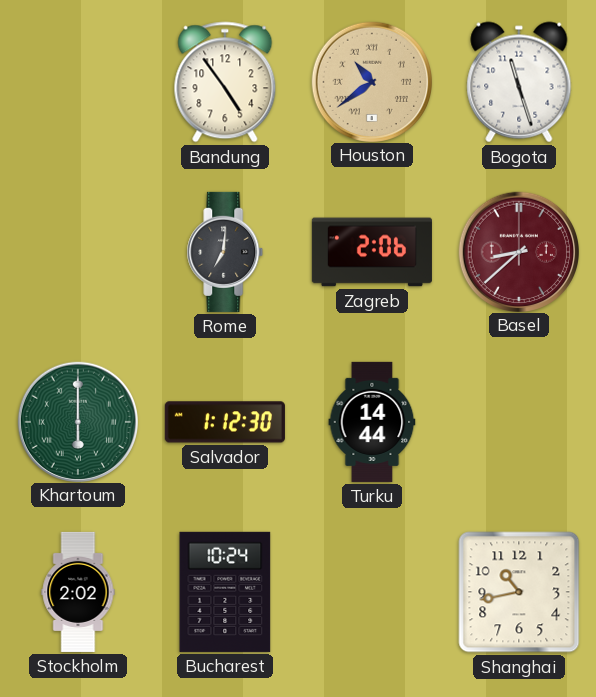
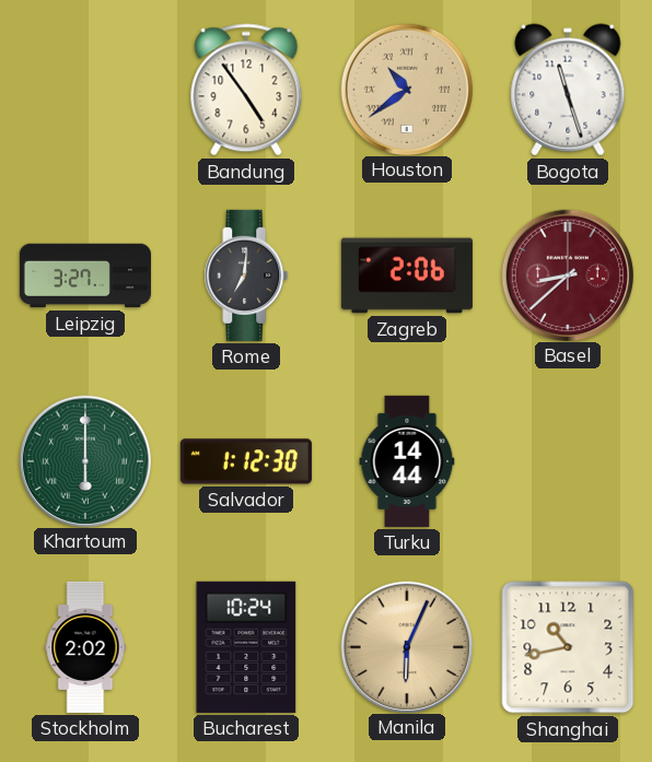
Leipzig: none -> 3:27
Manila: none -> 6:04
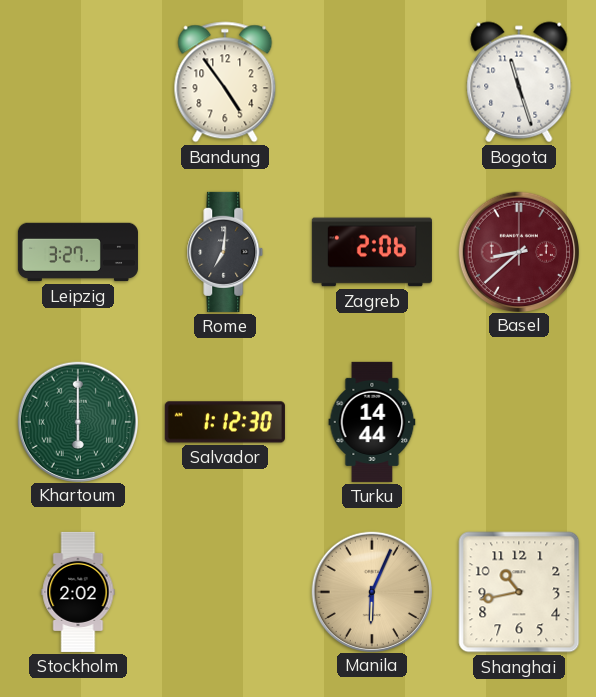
Houston: 10:39 -> none
Bucharest: 10:24 -> none
